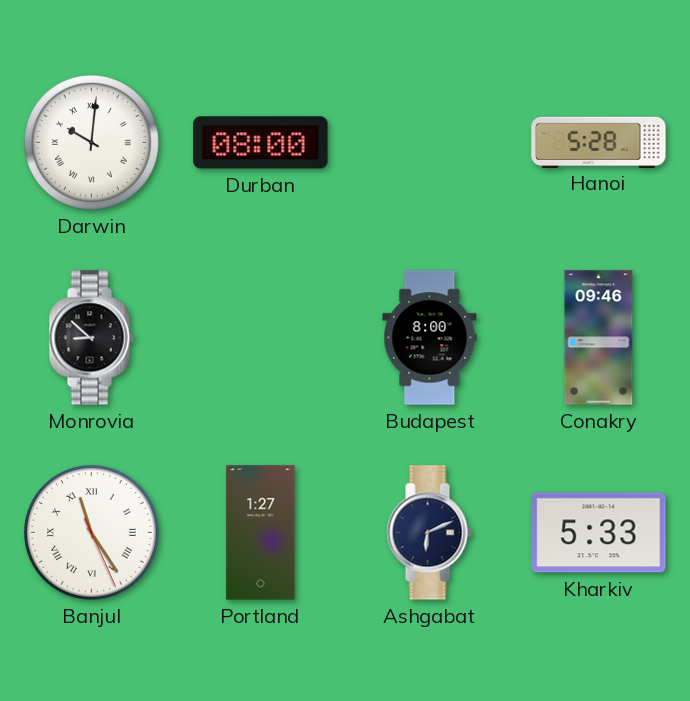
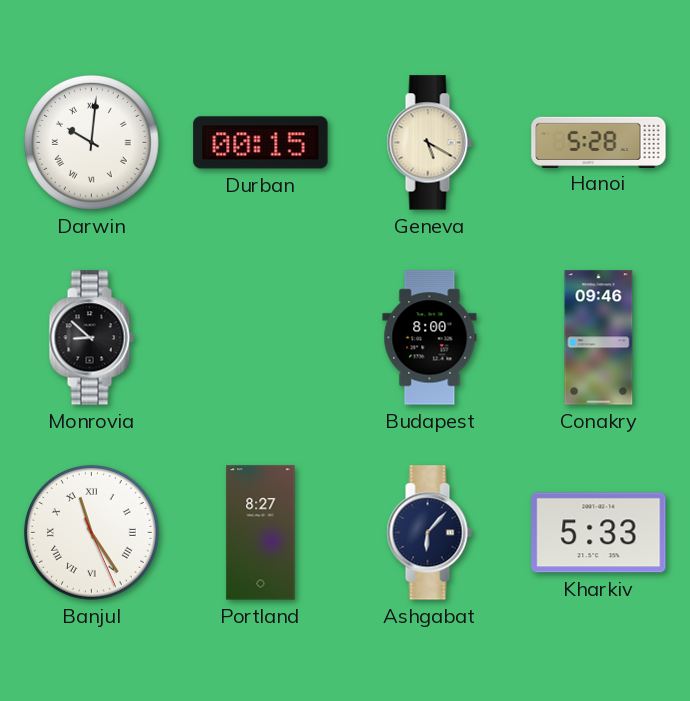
Durban: 08:00 -> 00:15
Geneva: none -> 5:20
Portland: 1:27 -> 8:27
Ashgabat: 6:11 -> 6:07
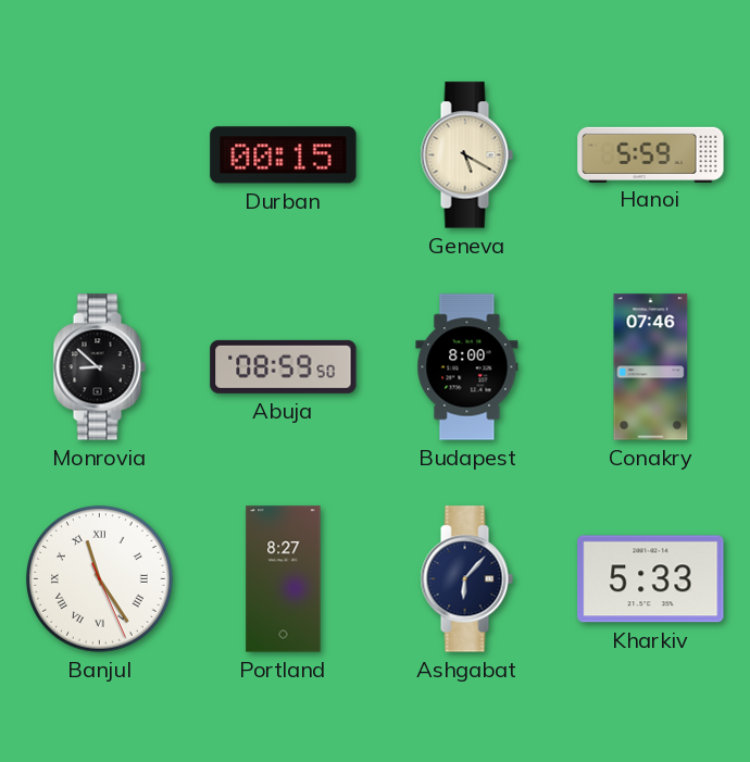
Darwin: 10:01 -> none
Hanoi: 5:28 -> 5:59
Abuja: none -> 08:59
Conakry: 09:46 -> 07:46
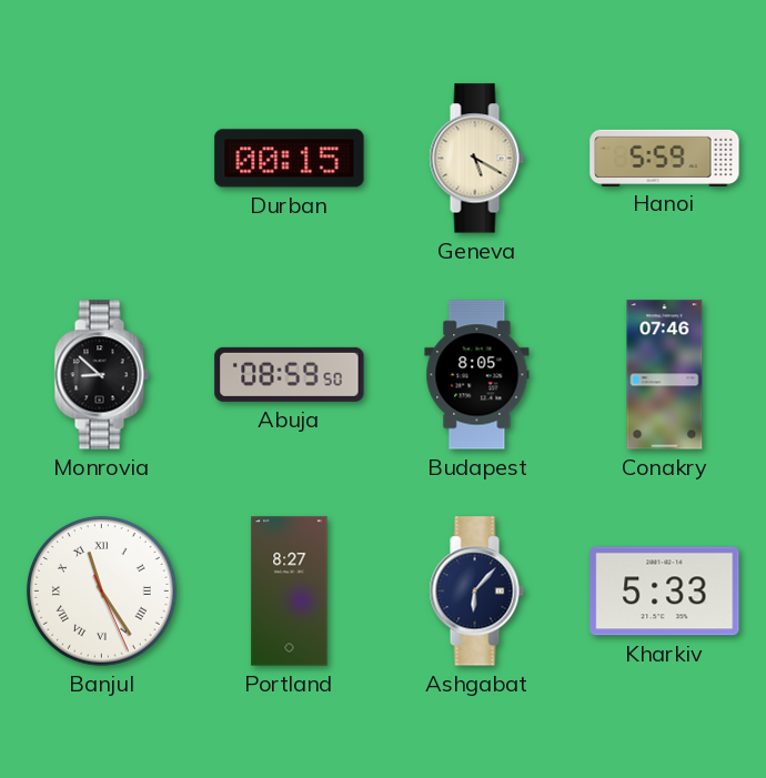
Budapest: 8:00 -> 8:05
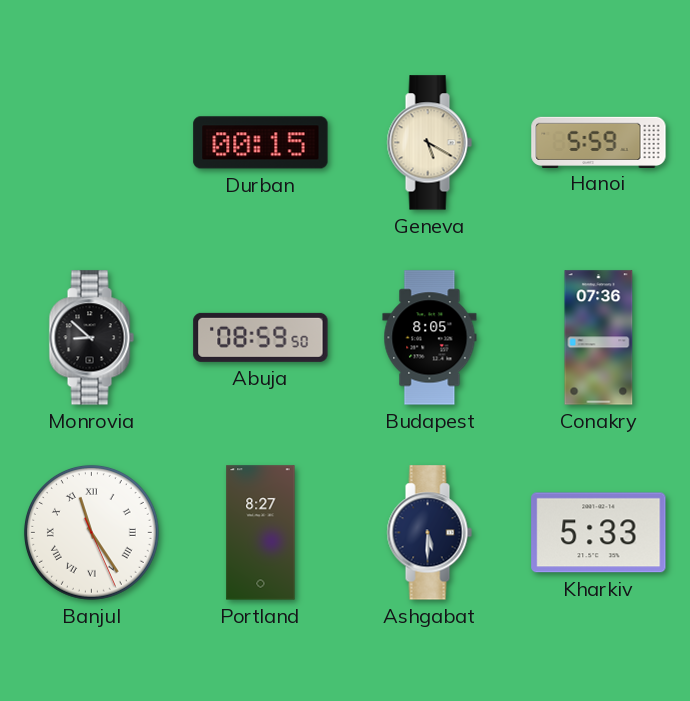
Conakry: 07:46 -> 07:36
Ashgabat: 6:07 -> 5:30
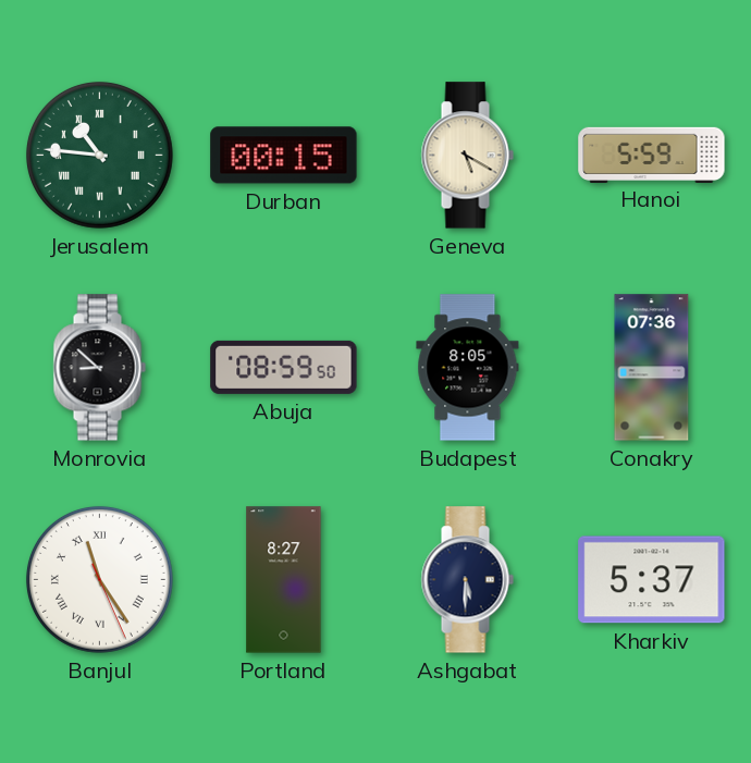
Jerusalem: none -> 10:46
Kharkiv: 5:33 -> 5:37
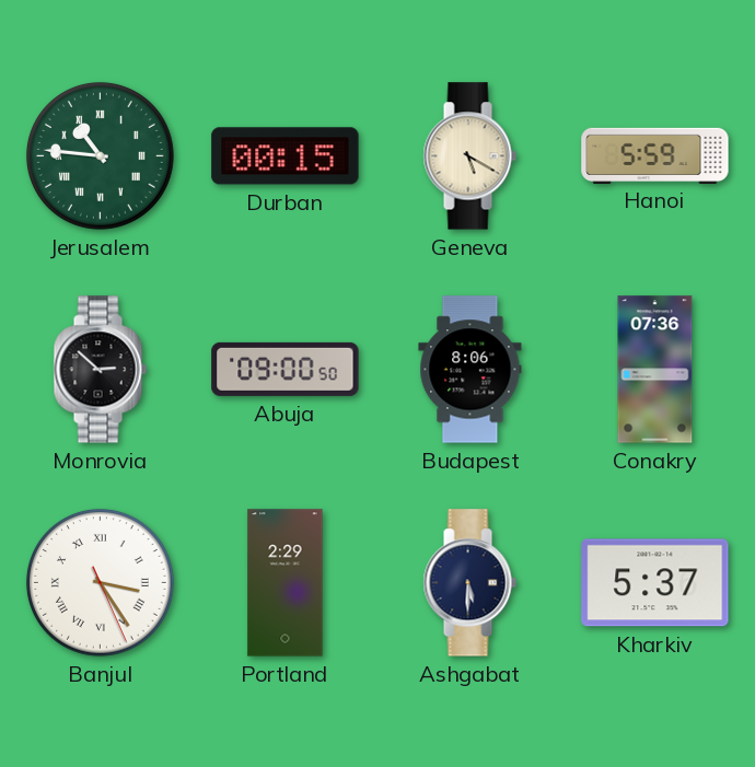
Monrovia: 8:52 -> 2:52
Abuja: 08:59 -> 09:00
Budapest: 8:05 -> 8:06
Banjul: 11:24 -> 3:24
Portland: 8:27 -> 2:29
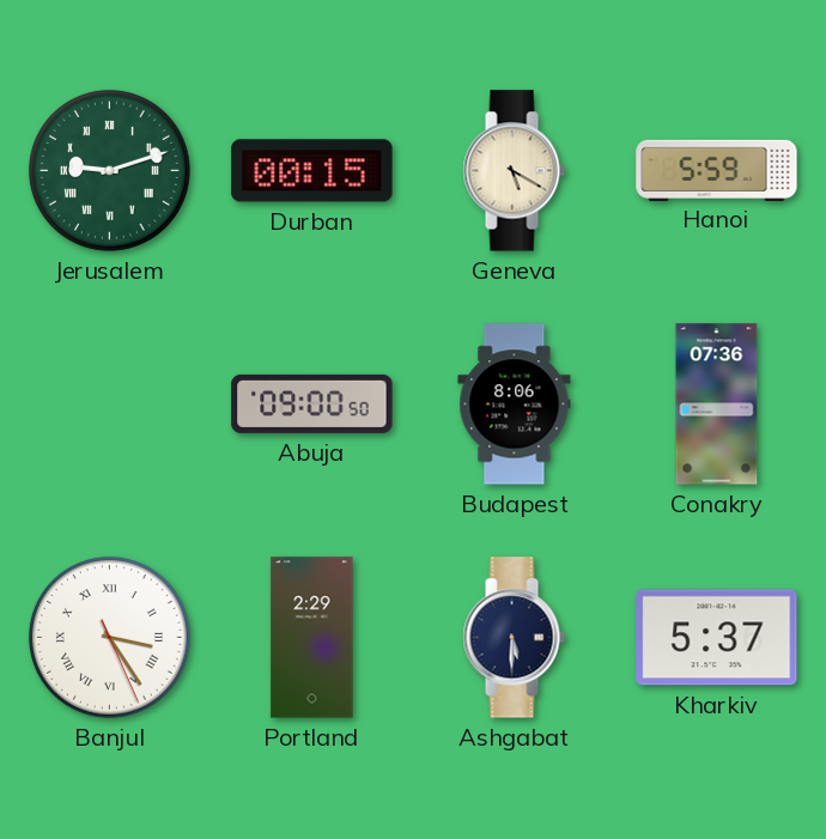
Jerusalem: 10:46 -> 9:12
Monrovia: 2:52 -> none
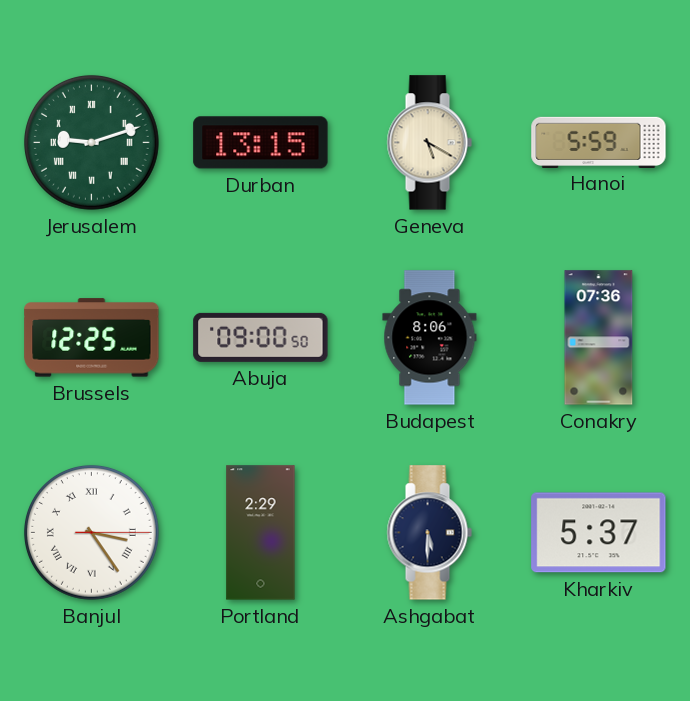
Durban: 00:15 -> 13:15
Brussels: none -> 12:25
Banjul: 3:24:26 -> 3:24:15
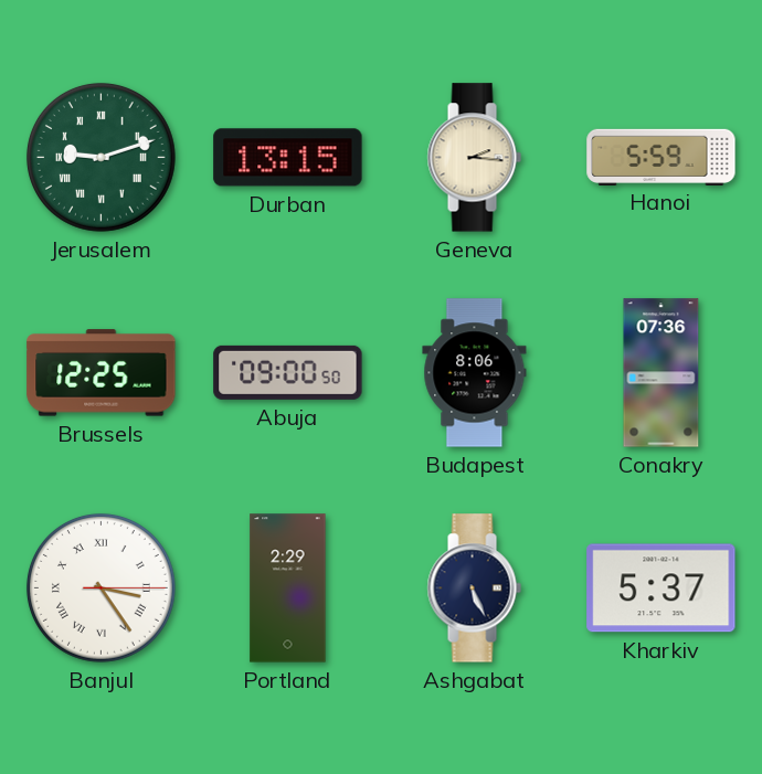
Geneva: 5:20 -> 2:16
Ashgabat: 5:30 -> 5:26
